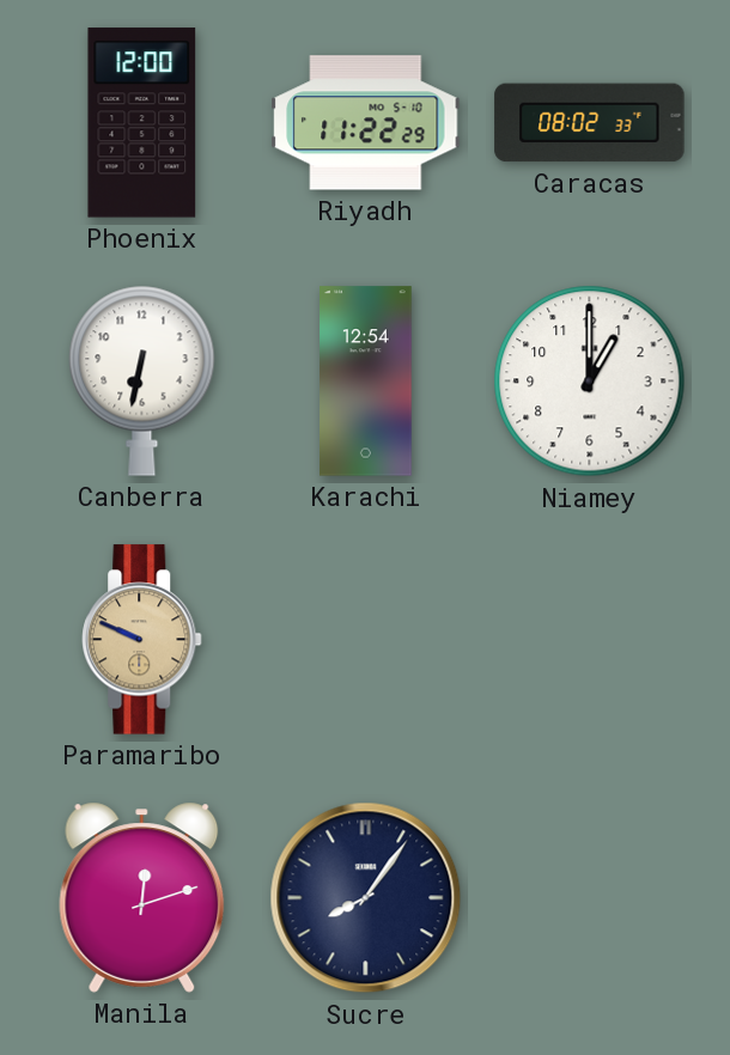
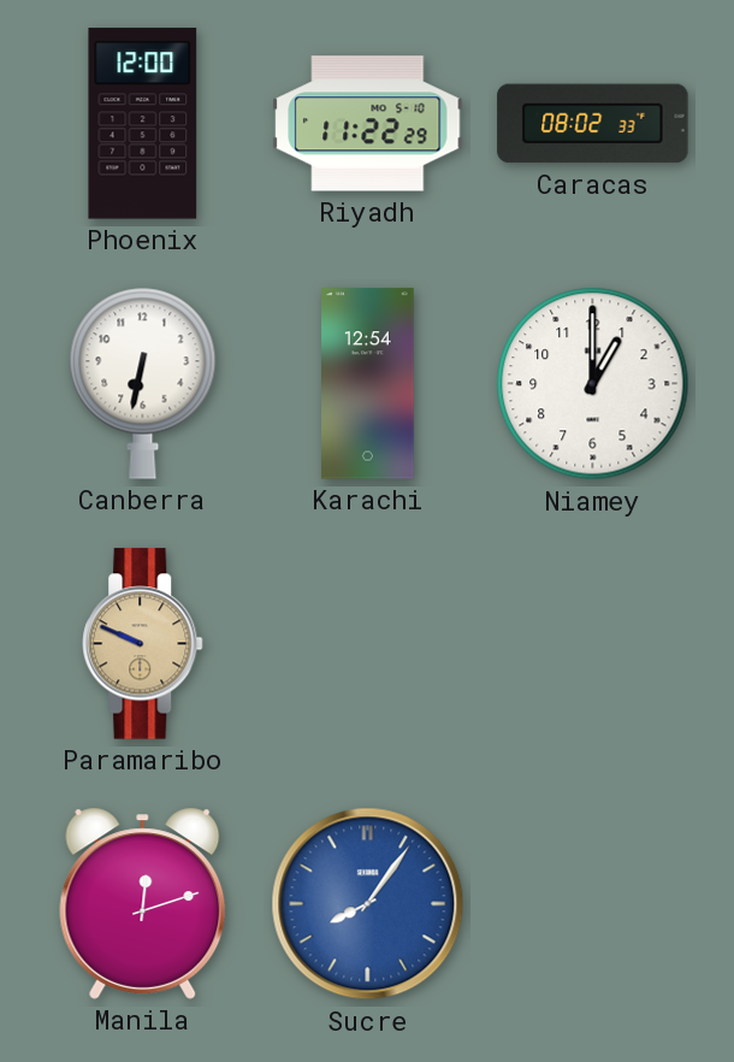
Sucre dial: navy -> blue
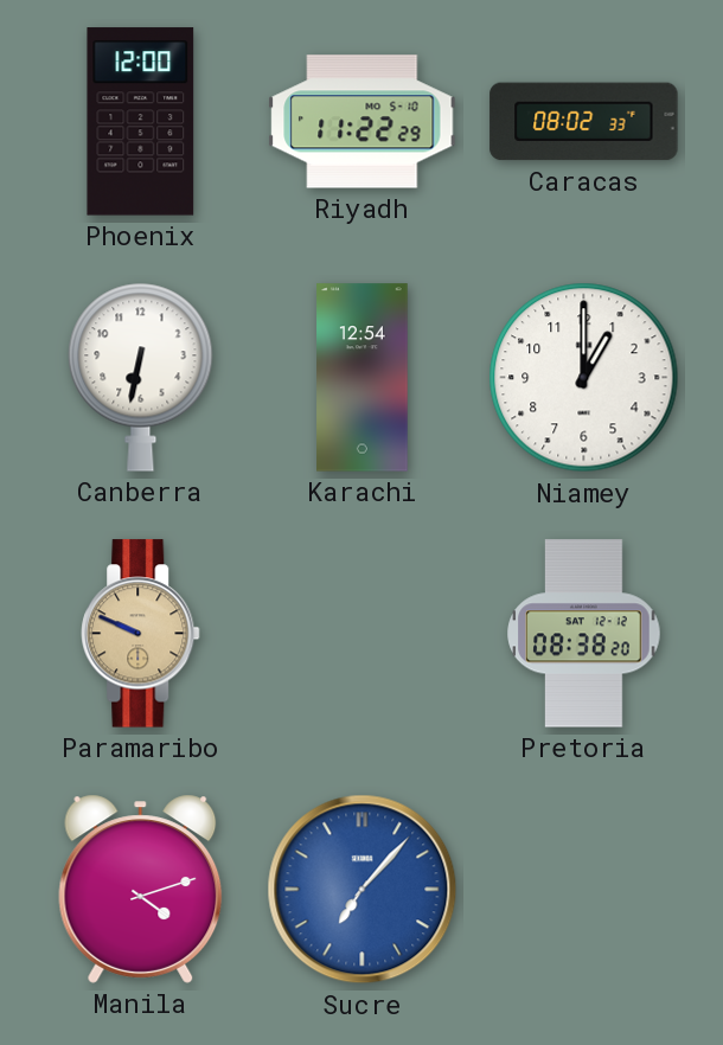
Pretoria: none -> 08:38
Manila: 12:12 -> 4:12
Sucre: 8:06 -> 7:07
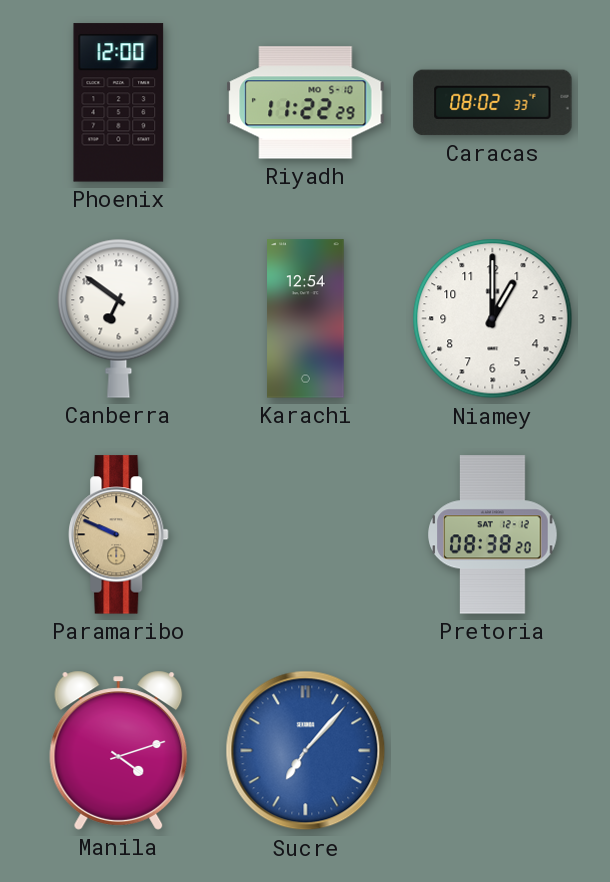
Canberra: 6:32 -> 6:51
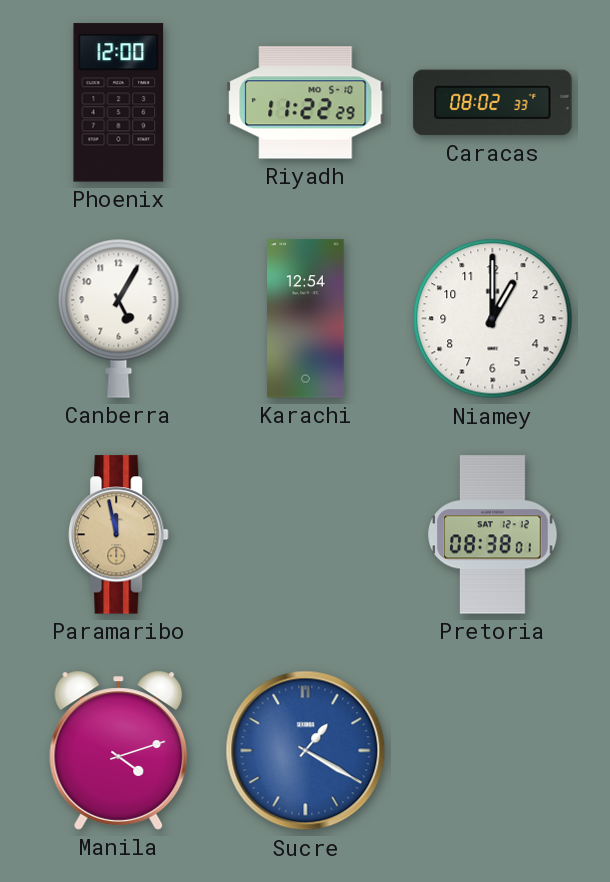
Canberra: 6:51 -> 5:05
Paramaribo: 9:49 -> 11:58
Pretoria: 08:38:20 -> 08:38:01
Sucre: 7:07 -> 1:20
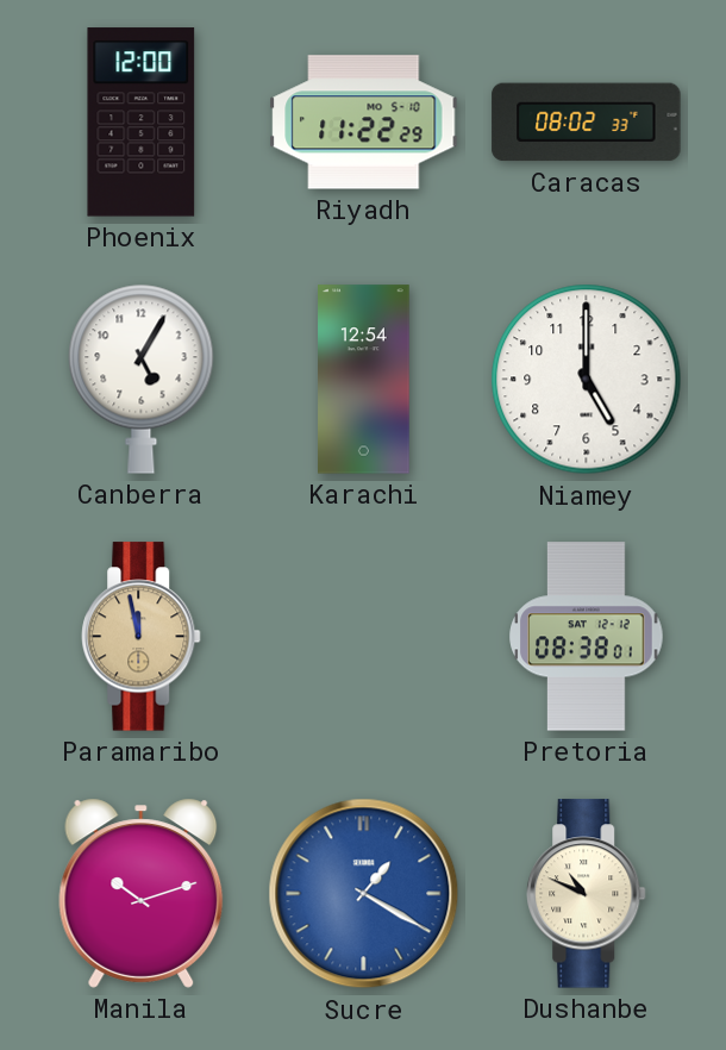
Niamey: 1:00 -> 5:00
Manila: 4:12 -> 10:12
Dushanbe: none -> 10:49
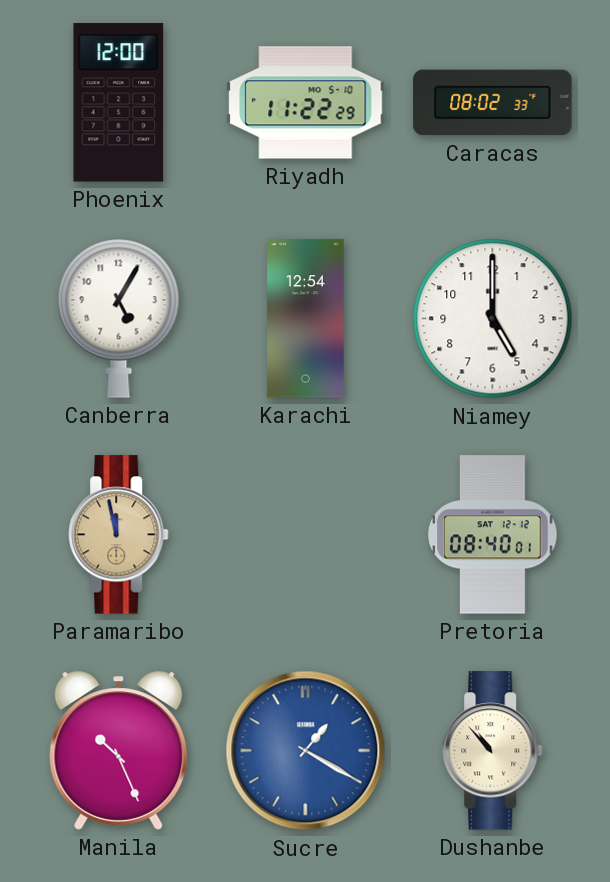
Pretoria: 08:38 -> 08:40
Manila: 10:12 -> 10:26
Dushanbe: 10:49 -> 10:53
